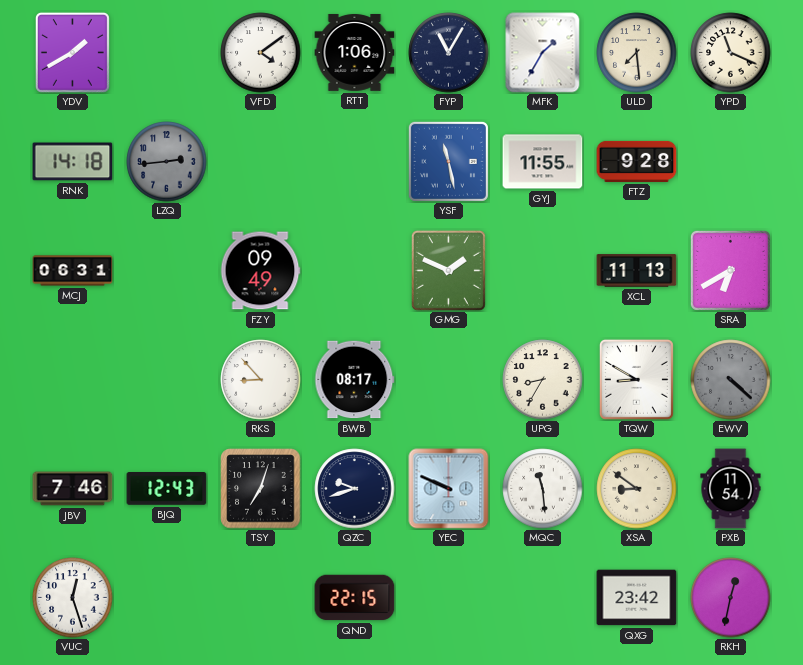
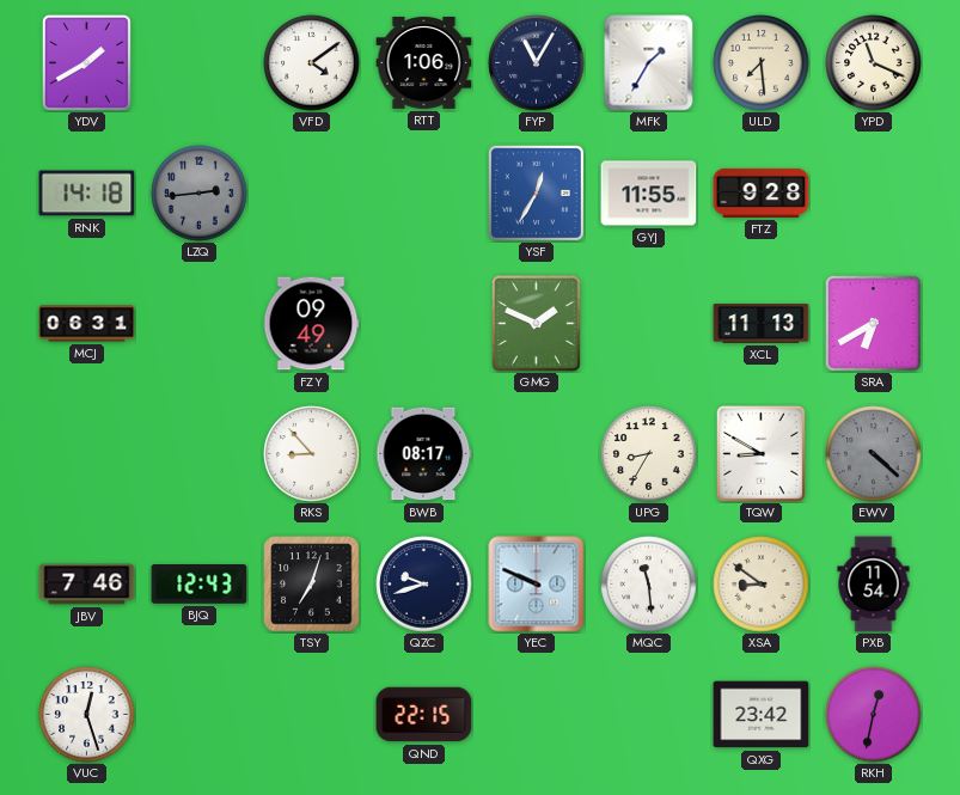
YSF: 11:28 -> 12:35
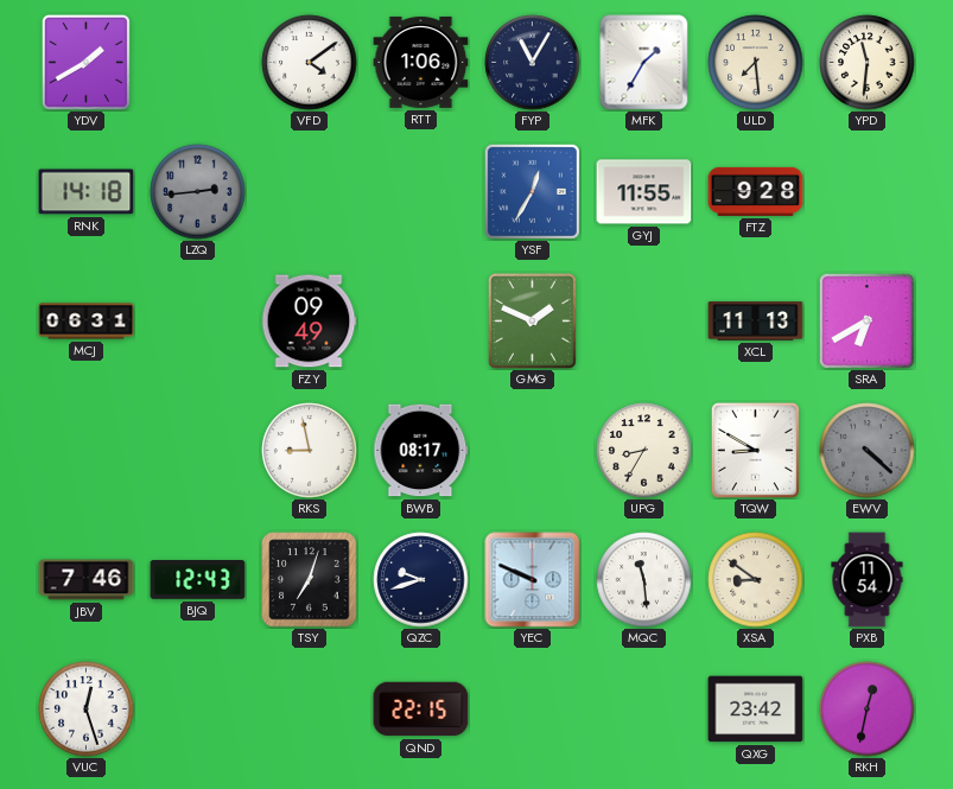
YPD: 11:19 -> 11:31
RKS: 8:53 -> 8:58
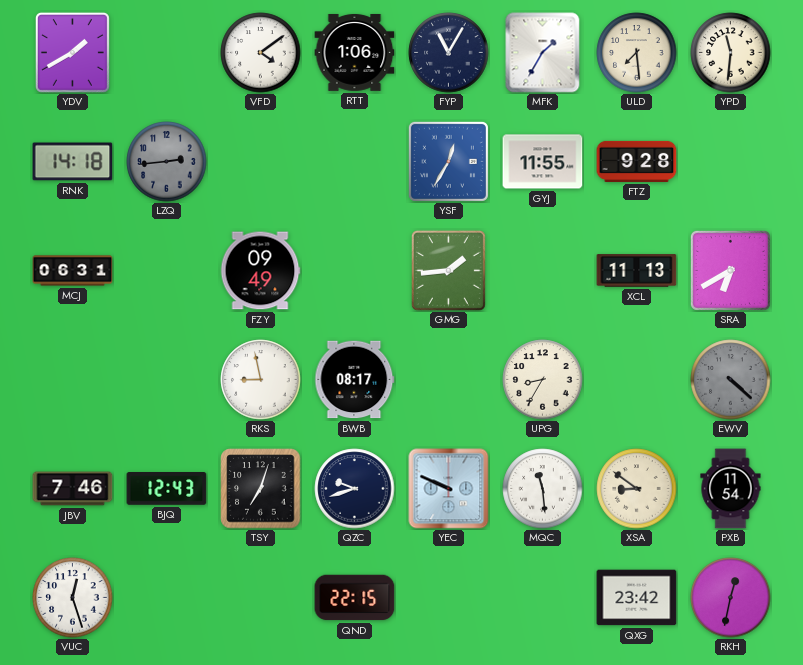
GMG: 1:49 -> 1:44
TQW: 8:50 -> none
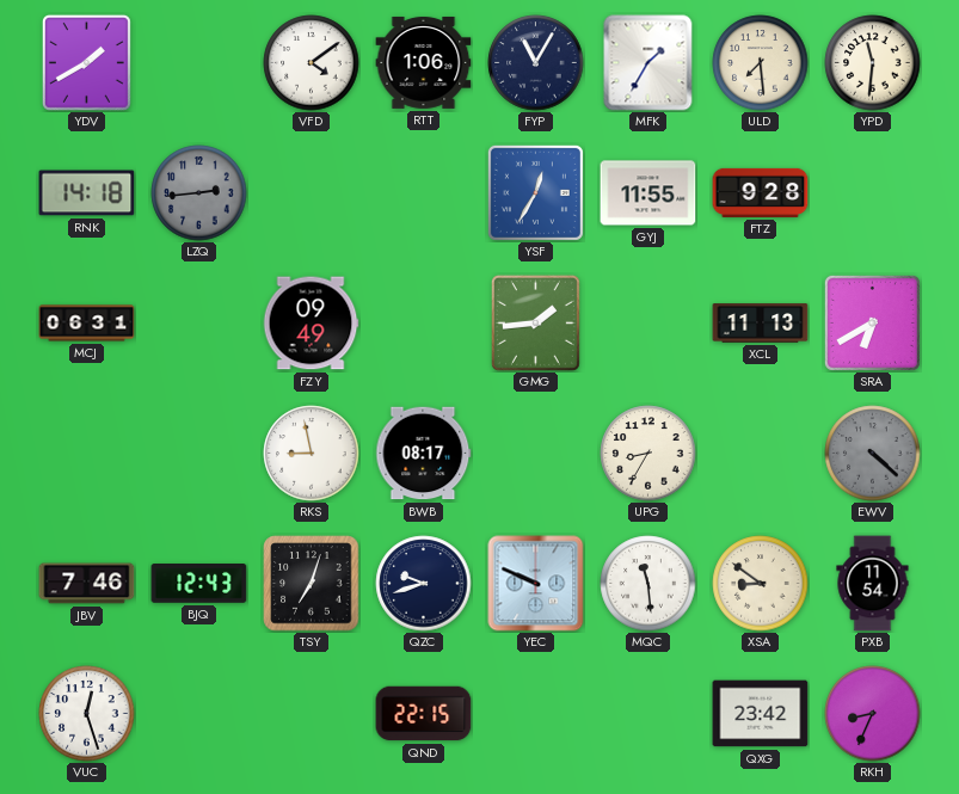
RKH: 12:32 -> 8:34
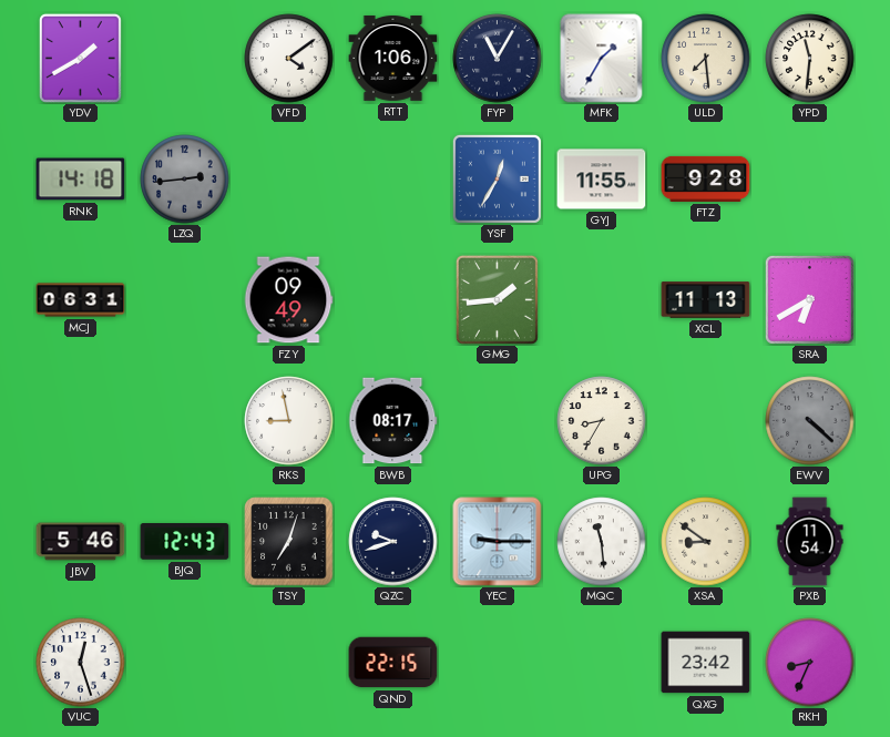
JBV: 7:46 -> 5:46
YEC: 9:49 -> 9:15
